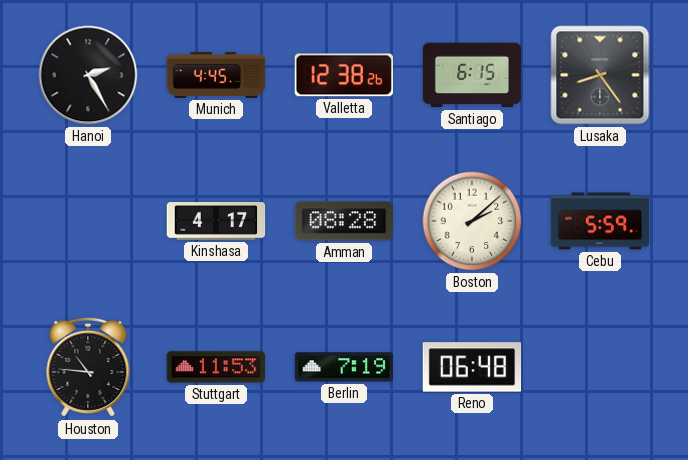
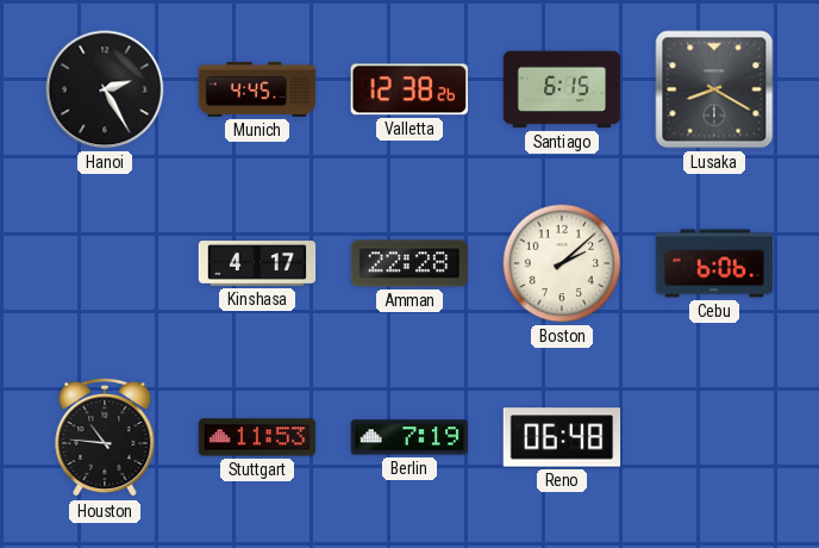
Lusaka: 8:24 -> 8:20
Amman: 08:28 -> 22:28
Cebu: 5:59 -> 6:06
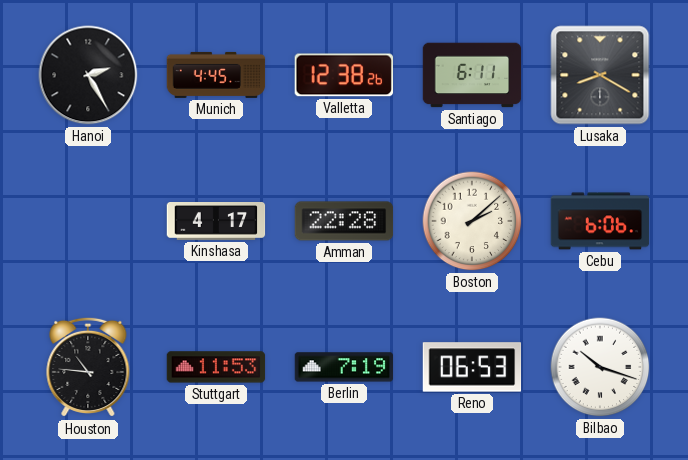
Santiago: 6:15 -> 6:11
Reno: 06:48 -> 06:53
Bilbao: none -> 10:18
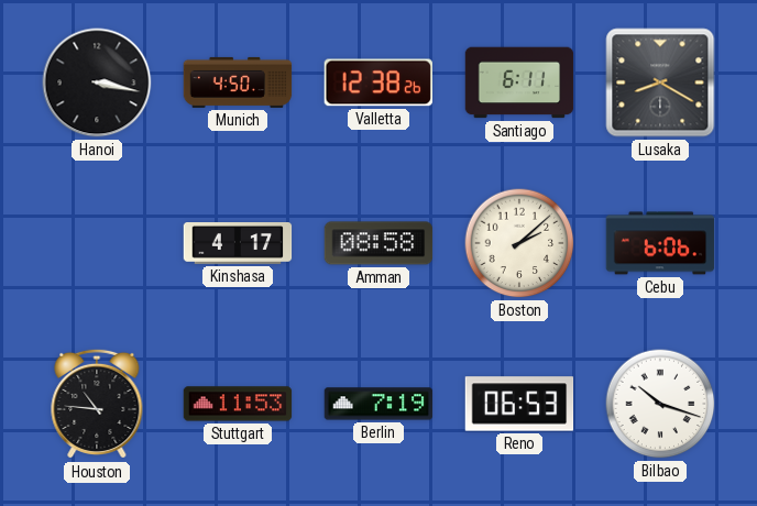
Hanoi: 2:25 -> 3:17
Munich: 4:45 -> 4:50
Amman: 22:28 -> 08:58
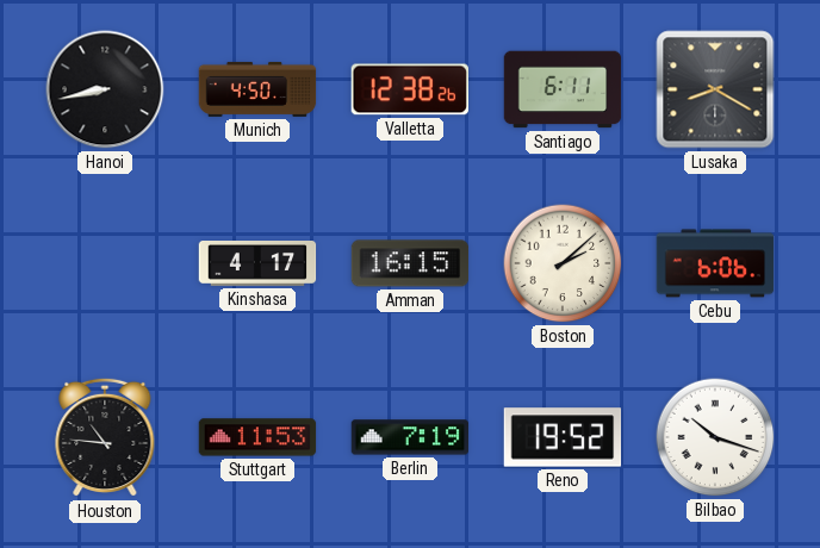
Hanoi: 3:17 -> 8:43
Amman: 08:58 -> 16:15
Reno: 06:53 -> 19:52
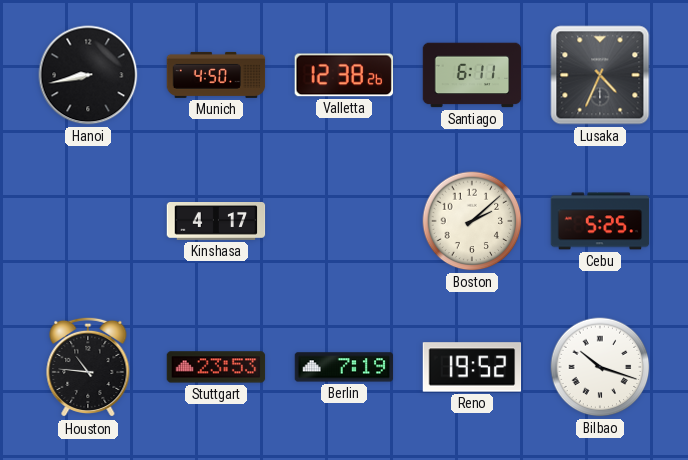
Lusaka: 8:20 -> 4:34
Amman: 16:15 -> none
Cebu: 6:06 -> 5:25
Stuttgart: 11:53 -> 23:53
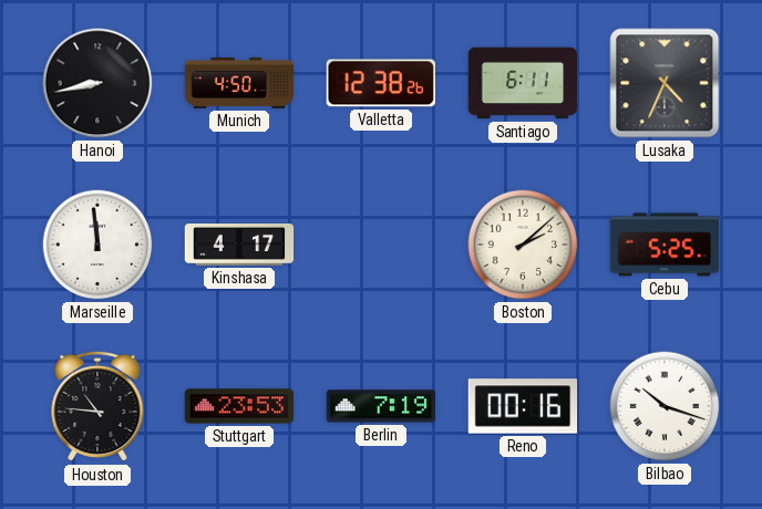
Marseille: none -> 11:59
Reno: 19:52 -> 00:16
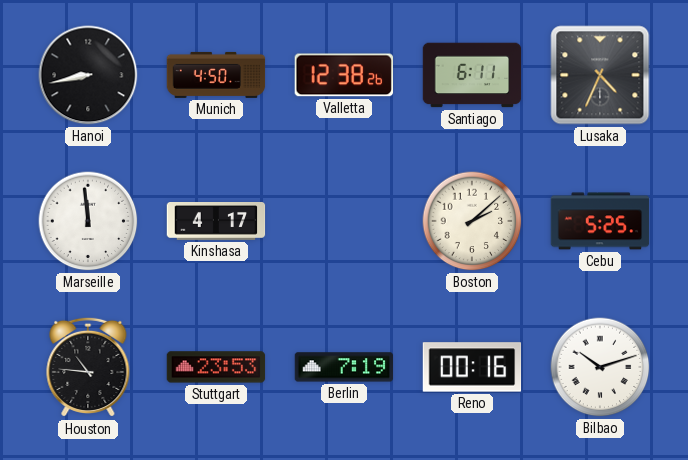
Bilbao: 10:18 -> 10:12
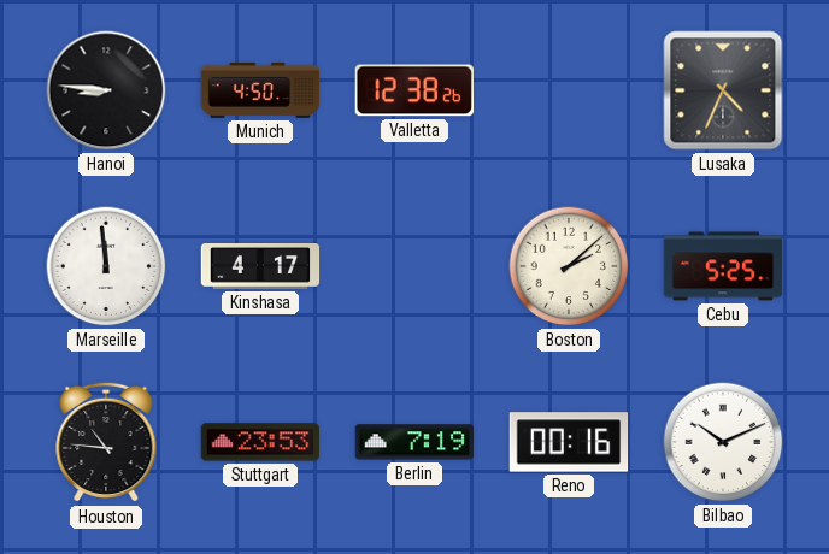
Hanoi: 8:43 -> 8:46
Santiago: 6:11 -> none
Bilbao: 10:12 -> 10:11
